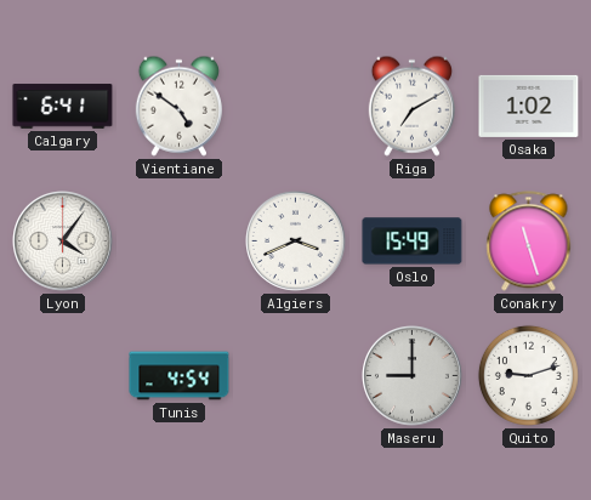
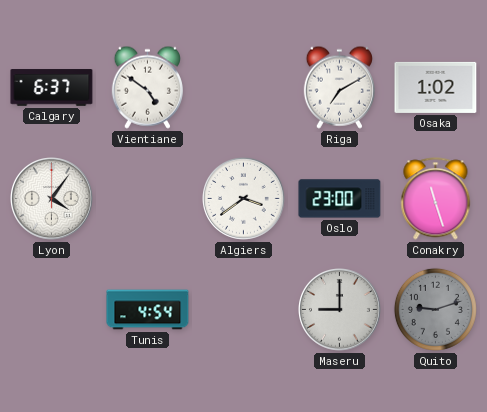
Calgary: 6:41 -> 6:37
Algiers: 3:41 -> 3:39
Oslo: 15:49 -> 23:00
Quito dial: white -> grey
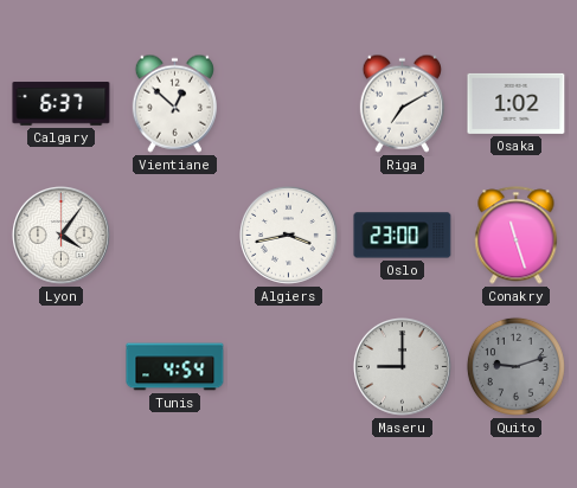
Vientiane: 4:51 -> 12:52
Algiers: 3:39 -> 3:43
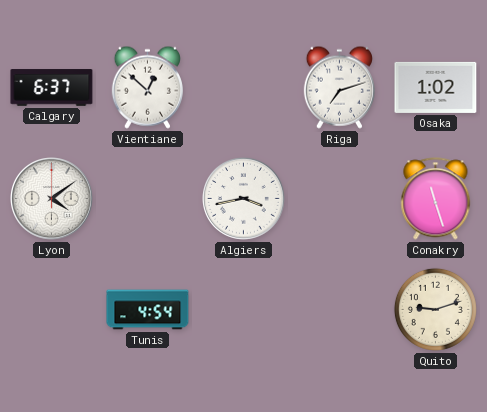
Riga: 7:10 -> 7:12
Lyon: 4:06 -> 4:09
Oslo: 23:00 -> none
Maseru: 9:00 -> none
Quito dial: grey -> cream
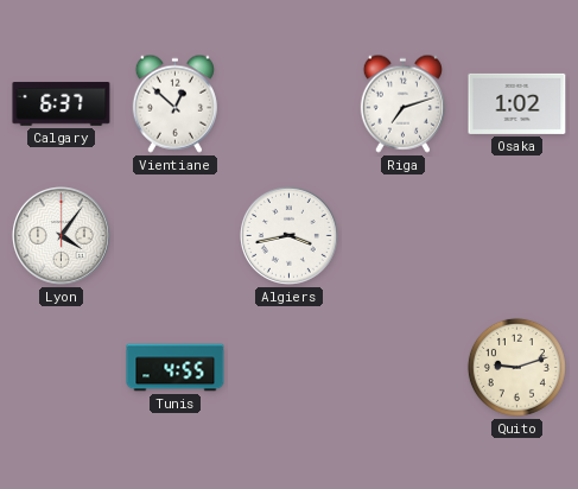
Lyon: 4:09 -> 4:06
Conakry: 11:27 -> none
Tunis: 4:54 -> 4:55
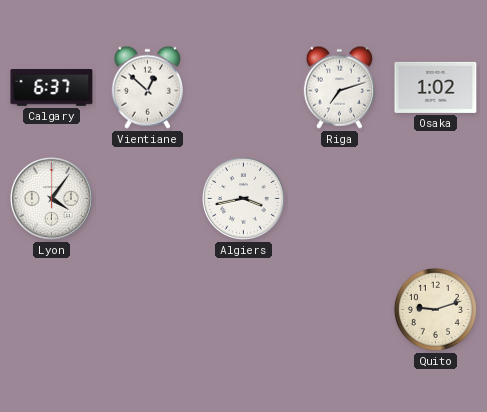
Tunis: 4:55 -> none
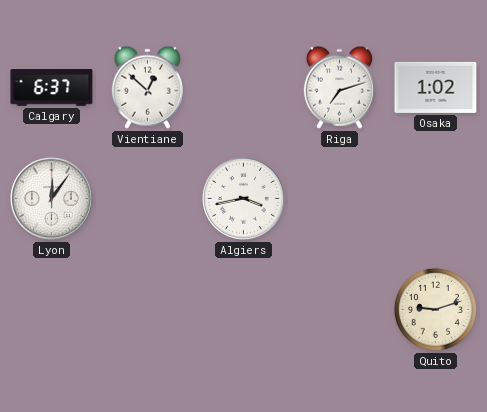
Lyon: 4:06 -> 12:06
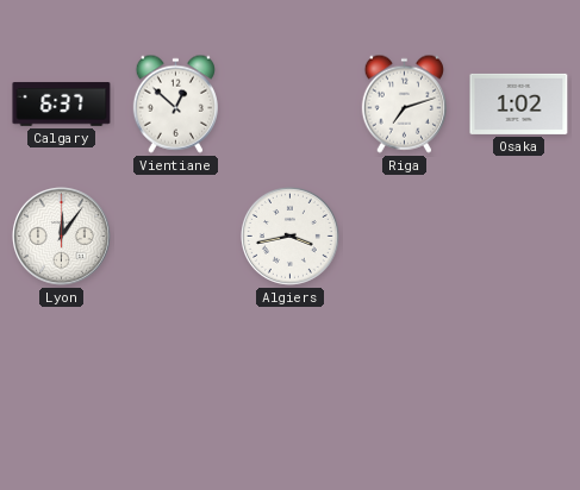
Quito: 9:12 -> none
